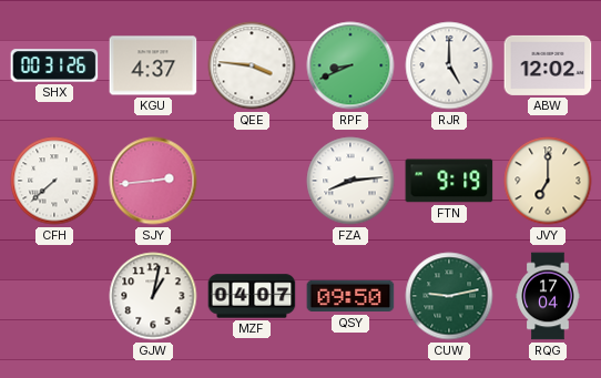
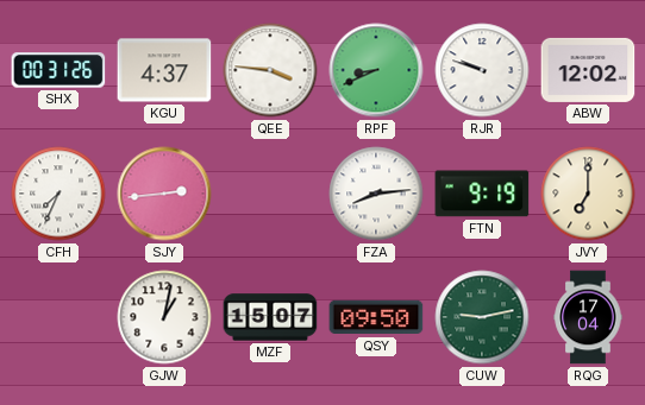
RJR: 5:00 -> 9:48
CFH: 7:38 -> 7:34
MZF: 04:07 -> 15:07
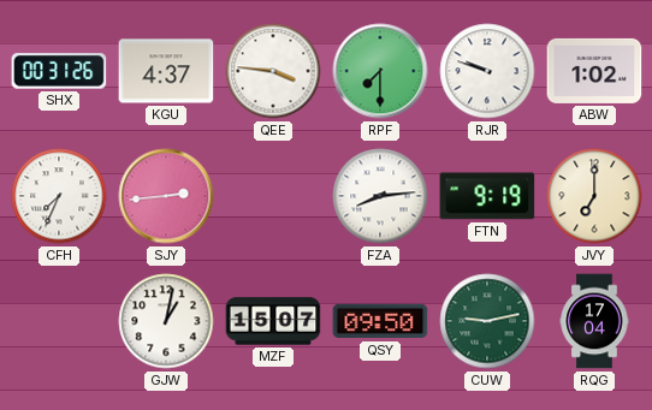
RPF: 8:41 -> 7:30
ABW: 12:02 -> 1:02
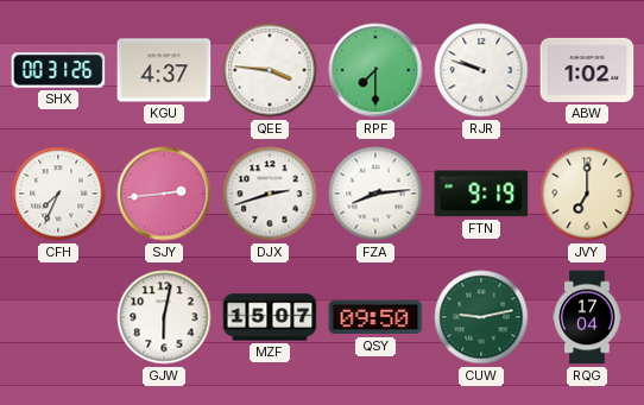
DJX: none -> 2:42
GJW: 1:02 -> 6:02
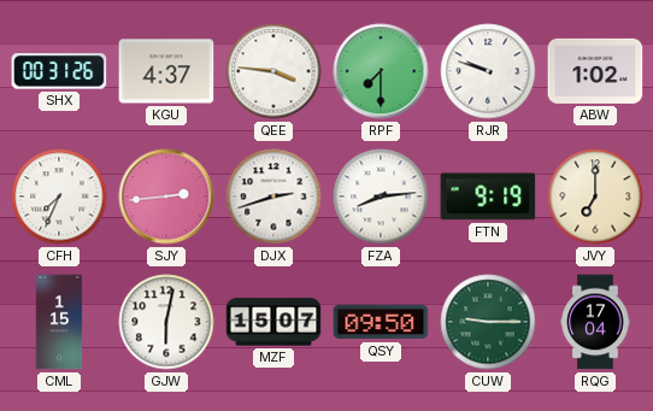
CML: none -> 1:15
CUW: 9:13 -> 9:15
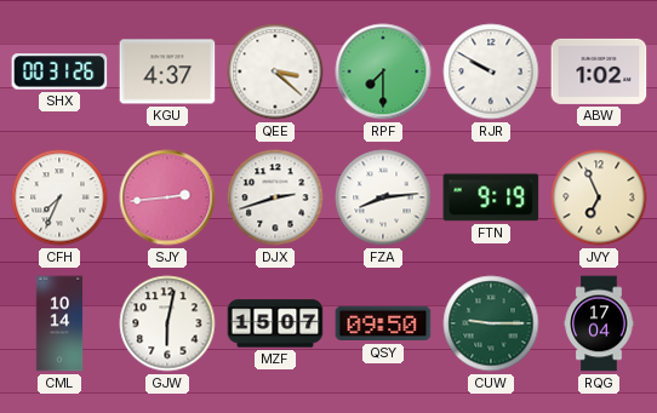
QEE: 3:46 -> 3:22
RJR: 9:48 -> 9:50
JVY: 7:00 -> 6:56
CML: 1:15 -> 10:14
